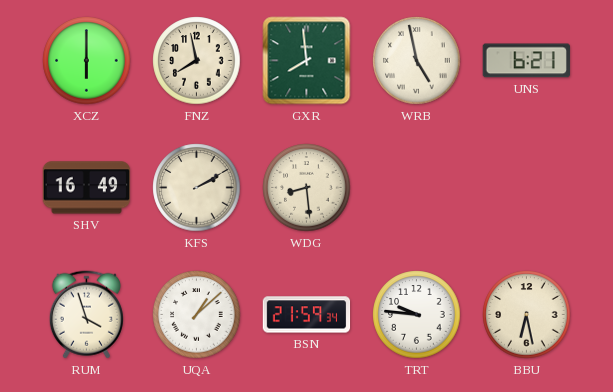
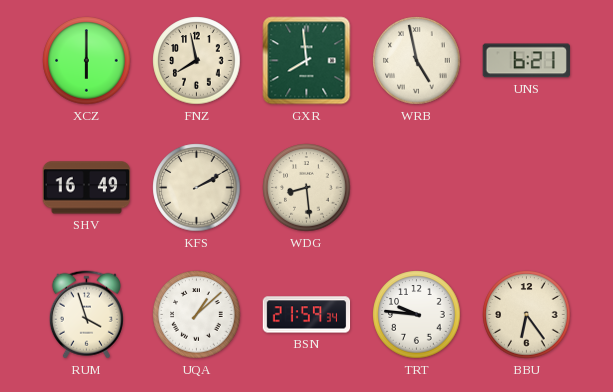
BBU: 6:28 -> 6:24
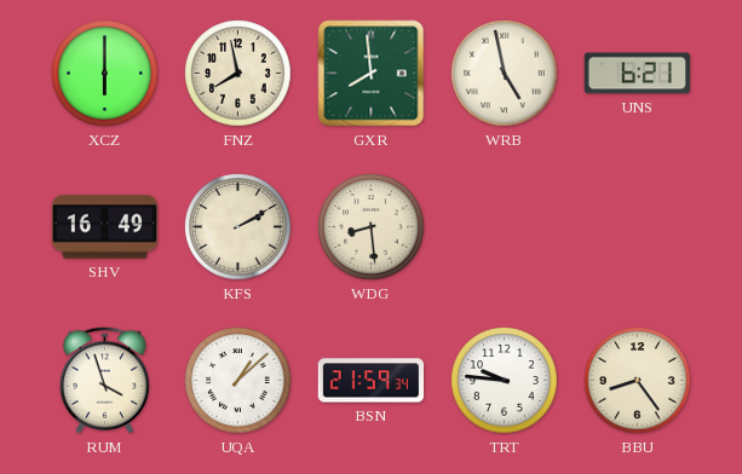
BBU: 6:24 -> 8:24
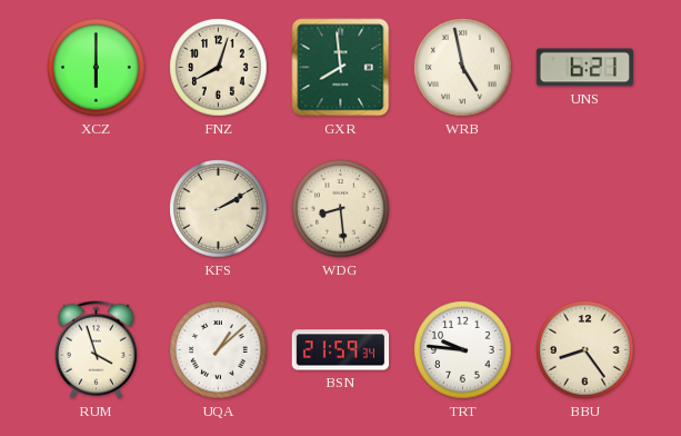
FNZ: 7:58 -> 8:03
SHV: 16:49 -> none
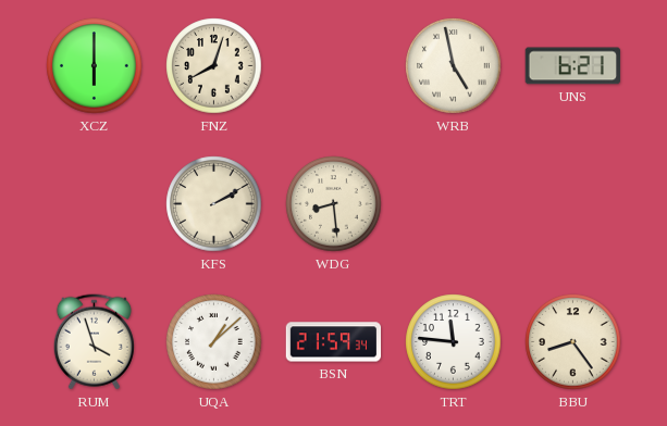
GXR: 7:59 -> none
TRT: 9:46 -> 11:46
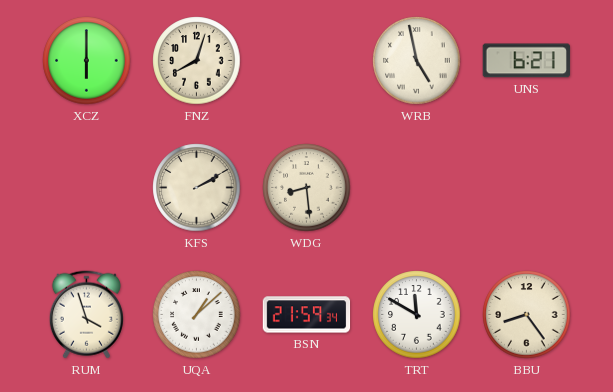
TRT: 11:46 -> 11:50
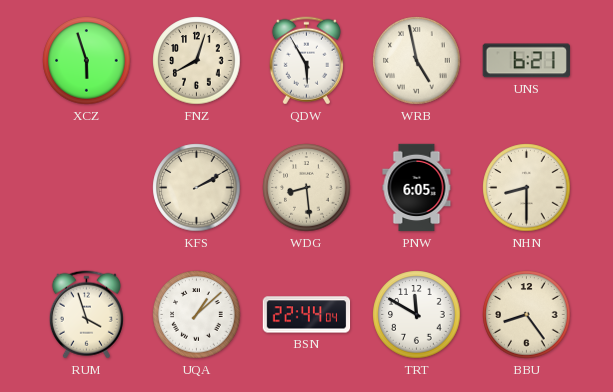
XCZ: 6:00 -> 5:57
QDW: none -> 5:55
PNW: none -> 6:05
NHN: none -> 8:30
BSN: 21:59 -> 22:44
